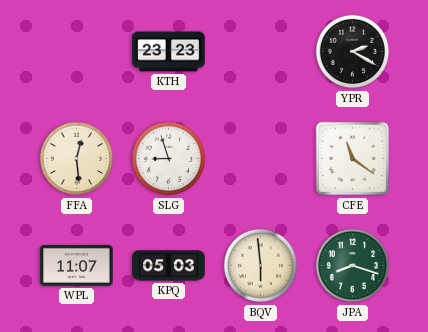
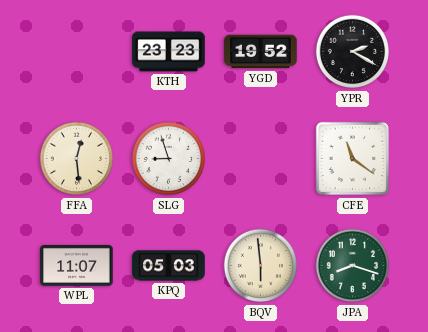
YGD: none -> 19:52
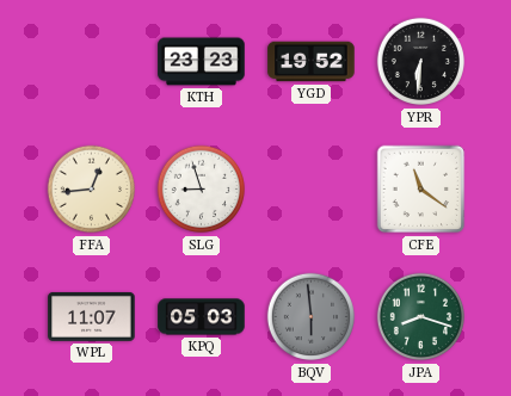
YPR: 2:20 -> 6:31
FFA: 12:29 -> 12:44
BQV dial: cream -> grey
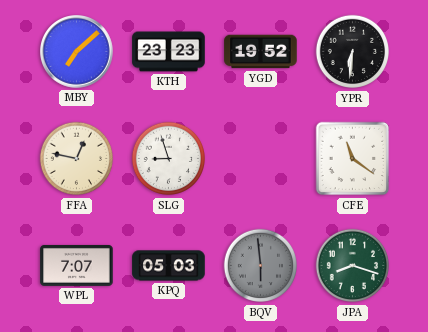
MBY: none -> 7:08
FFA: 12:44 -> 12:47
WPL: 11:07 -> 7:07
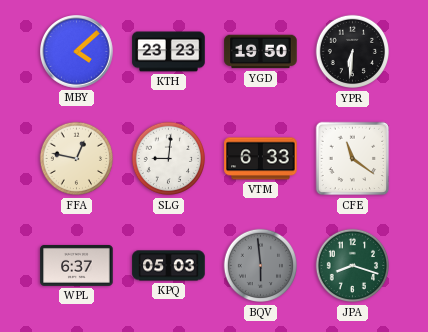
MBY: 7:08 -> 4:08
YGD: 19:52 -> 19:50
SLG: 8:57 -> 9:01
VTM: none -> 6:33
WPL: 7:07 -> 6:37
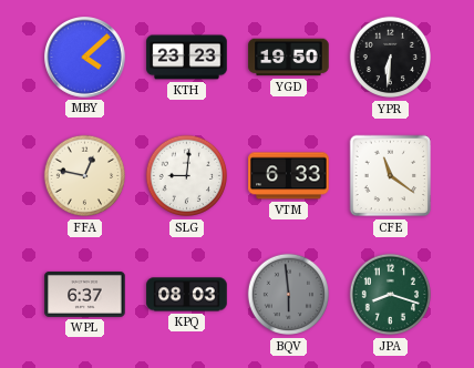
KPQ: 05:03 -> 08:03
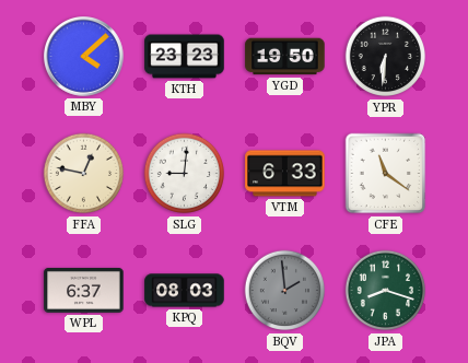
BQV: 5:59 -> 1:59
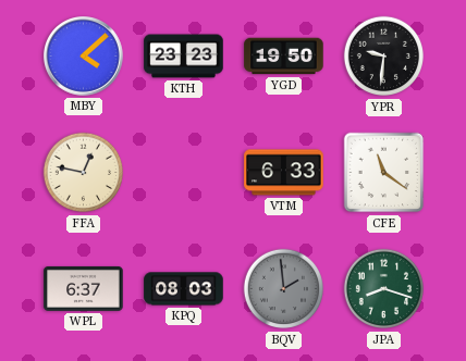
YPR: 6:31 -> 9:31
SLG: 9:01 -> none
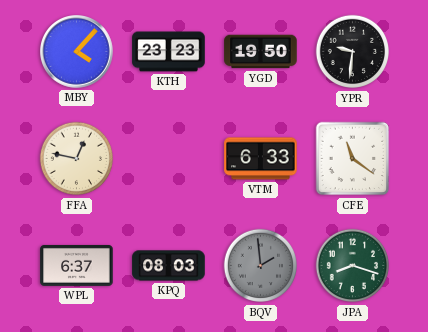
MBY: 4:08 -> 4:07
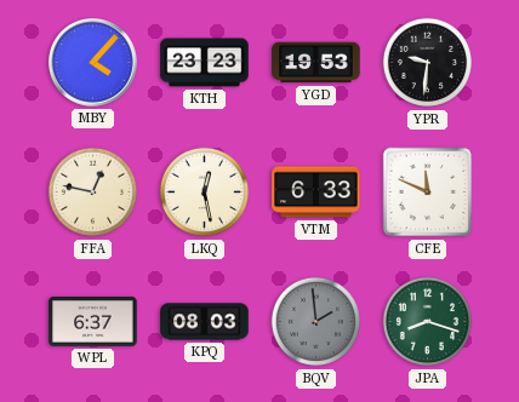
YGD: 19:50 -> 19:53
LKQ: none -> 12:28
CFE: 11:21 -> 11:49
